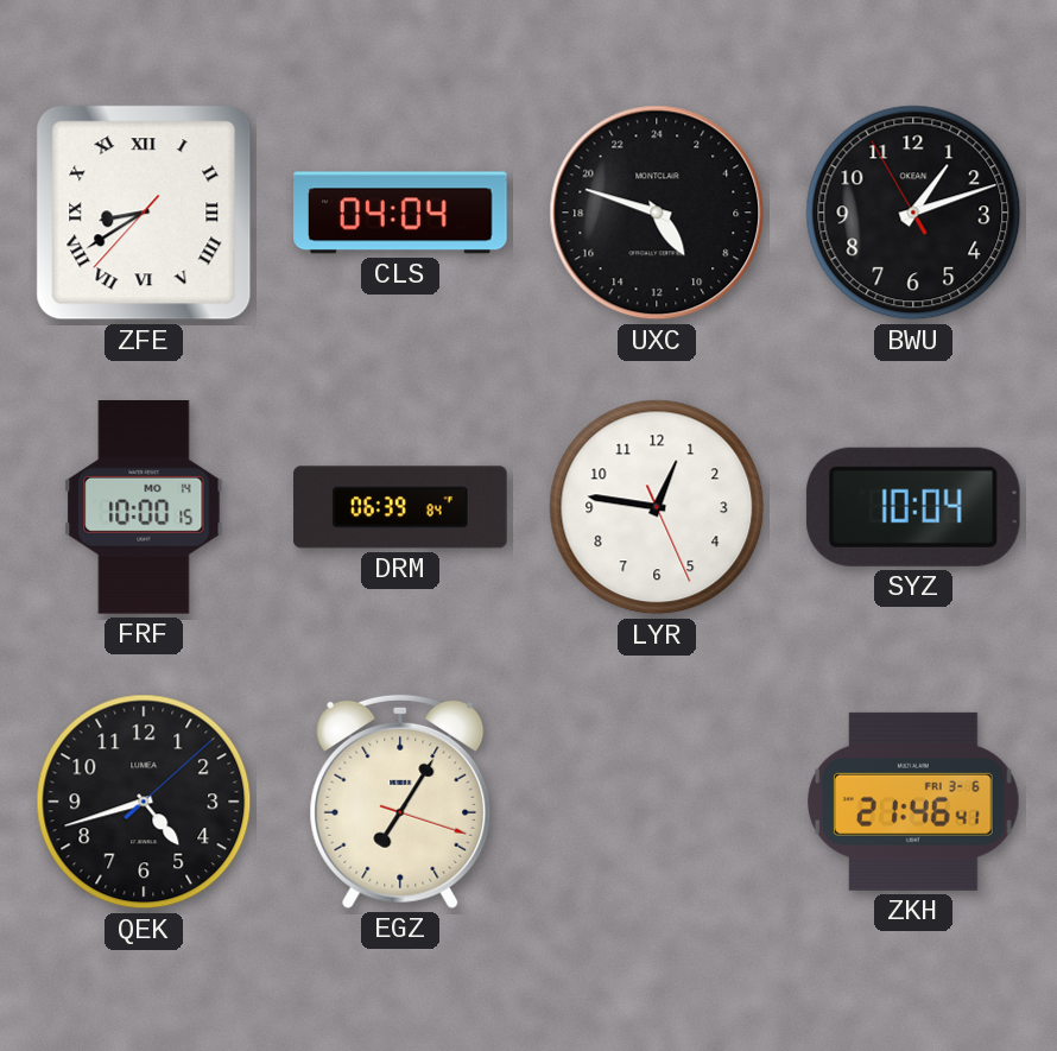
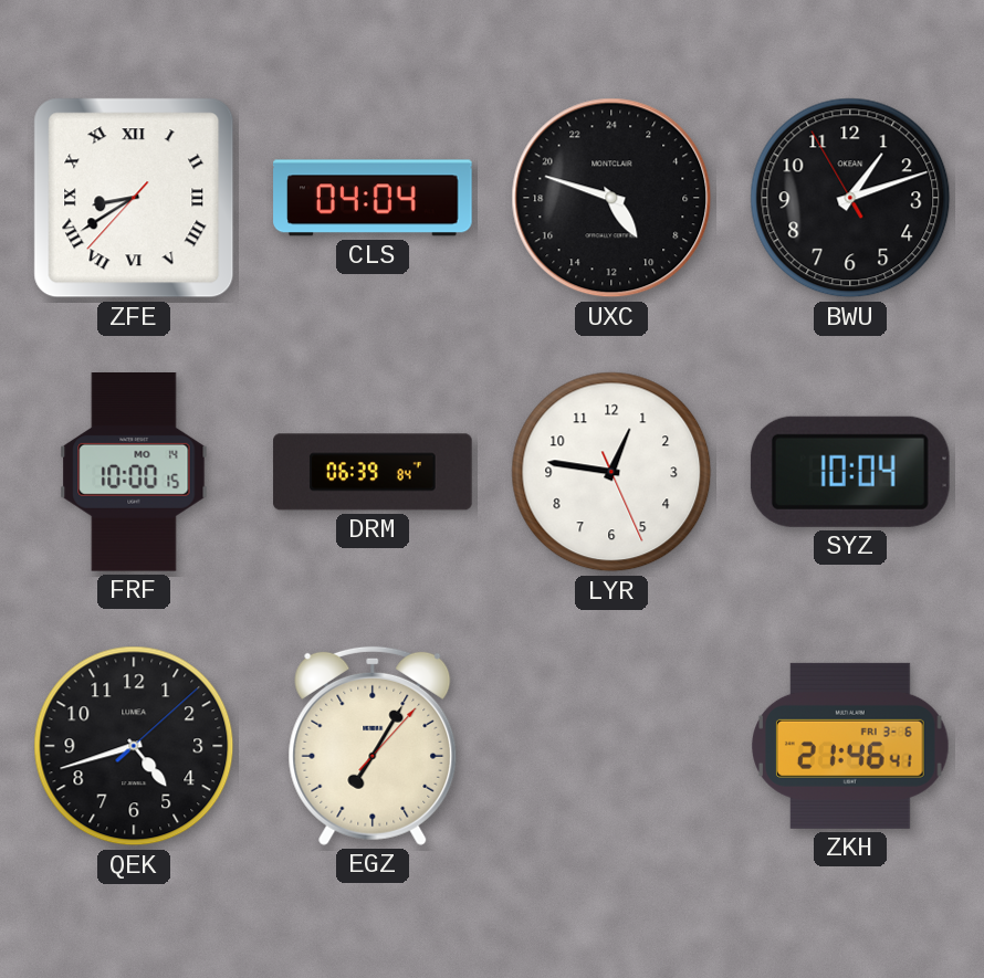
EGZ: 7:05:18 -> 7:05:07
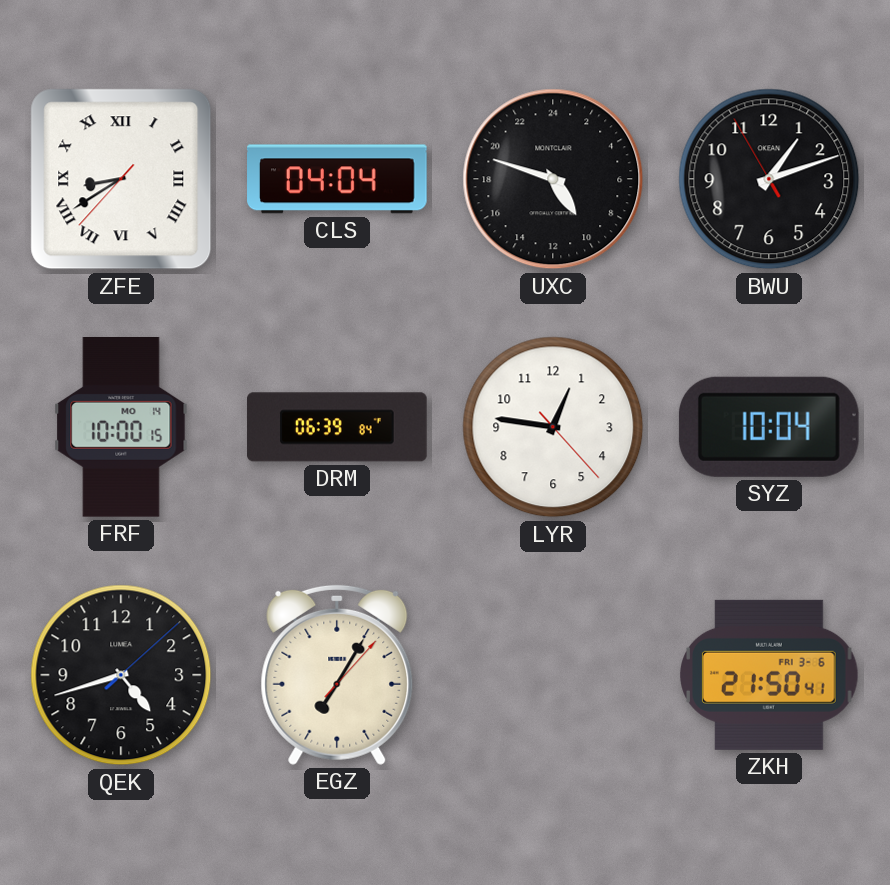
LYR: 12:46:26 -> 12:46:23
ZKH: 21:46 -> 21:50
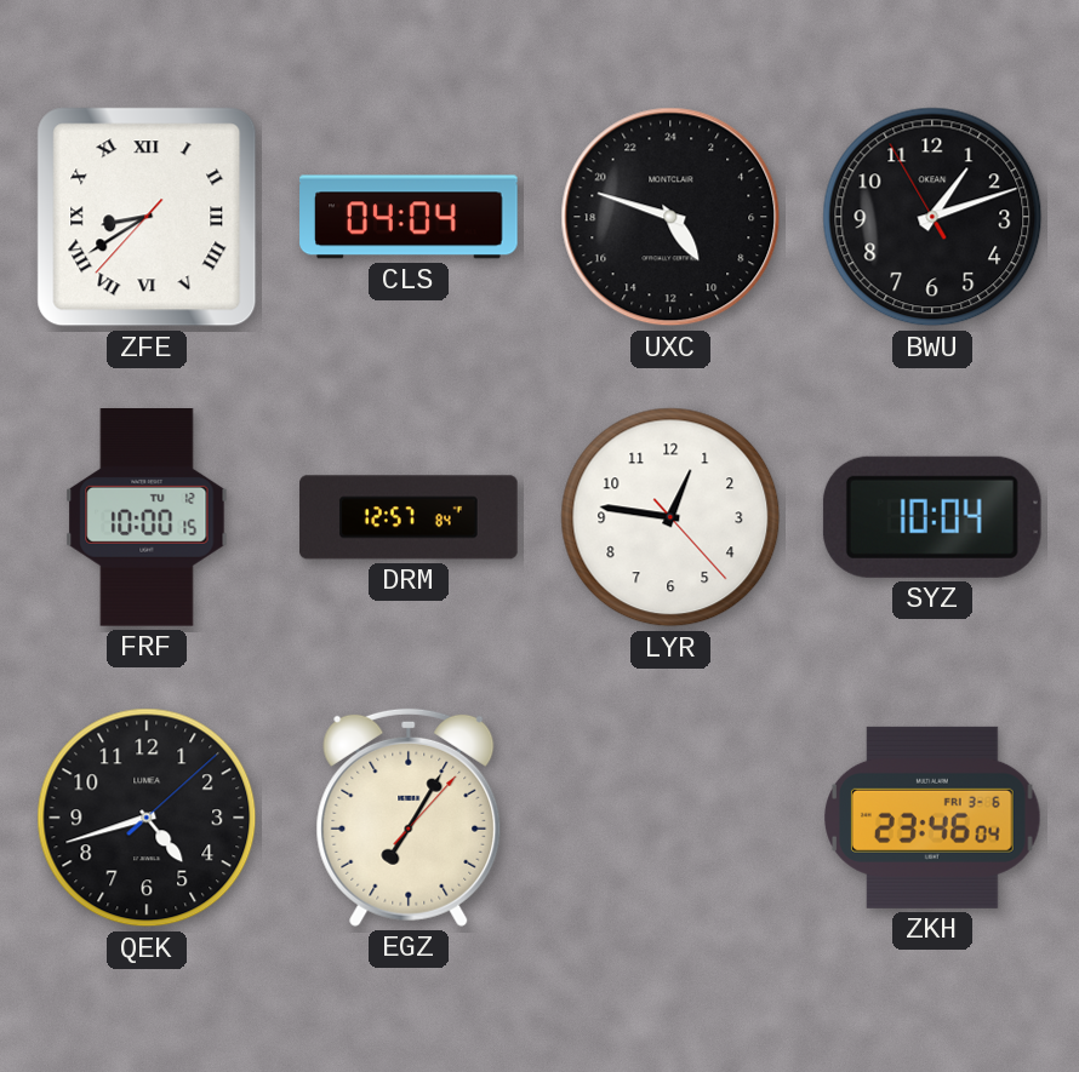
FRF date: MO 14 -> TU 12
DRM: 06:39 -> 12:57
ZKH: 21:50 -> 23:46
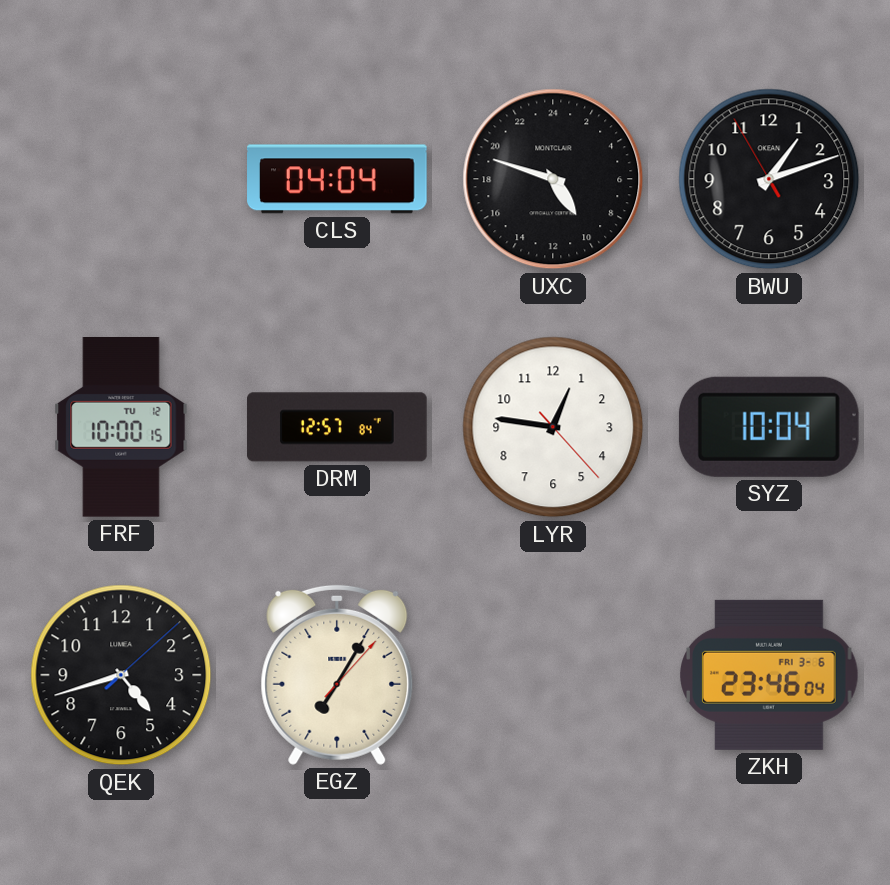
ZFE: 8:39 -> none
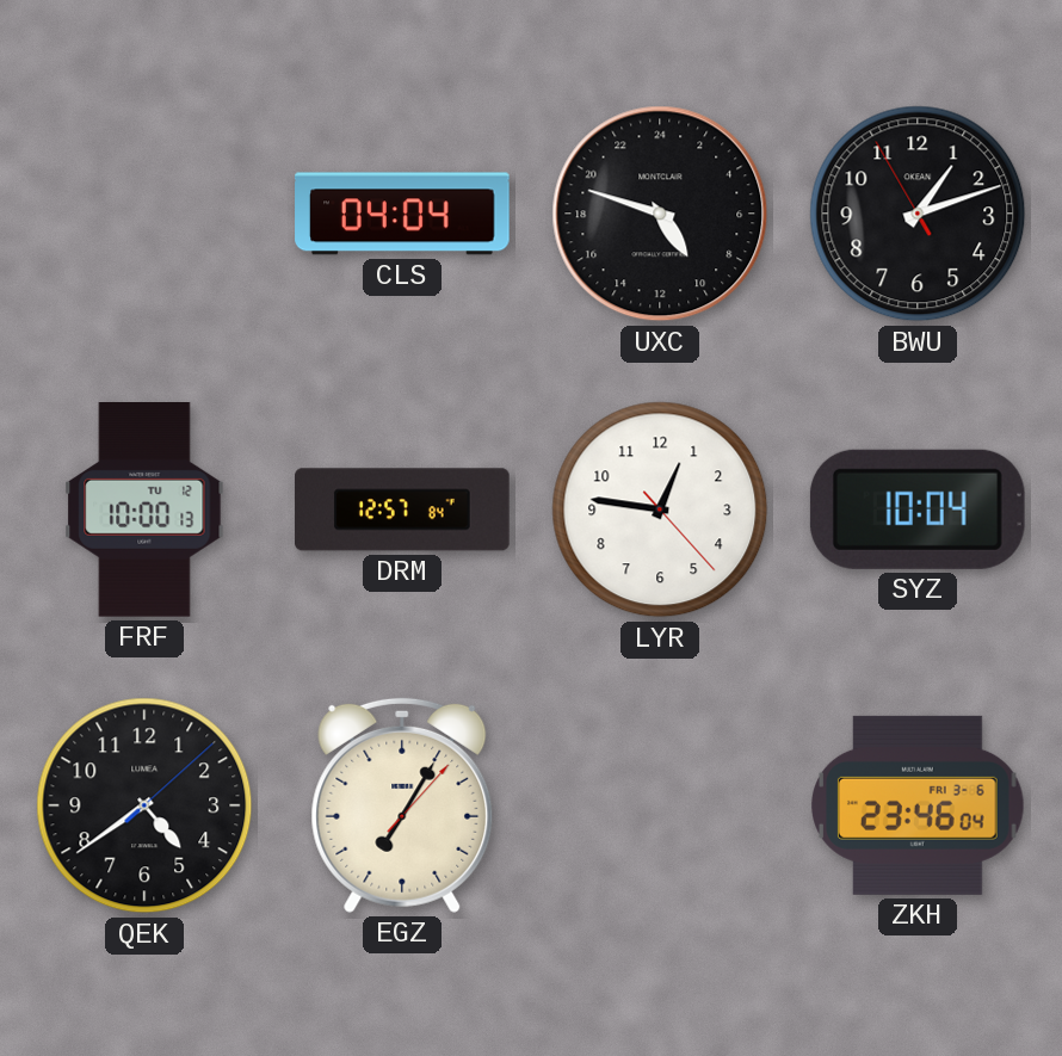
FRF: 10:00:15 -> 10:00:13
QEK: 4:42 -> 4:39
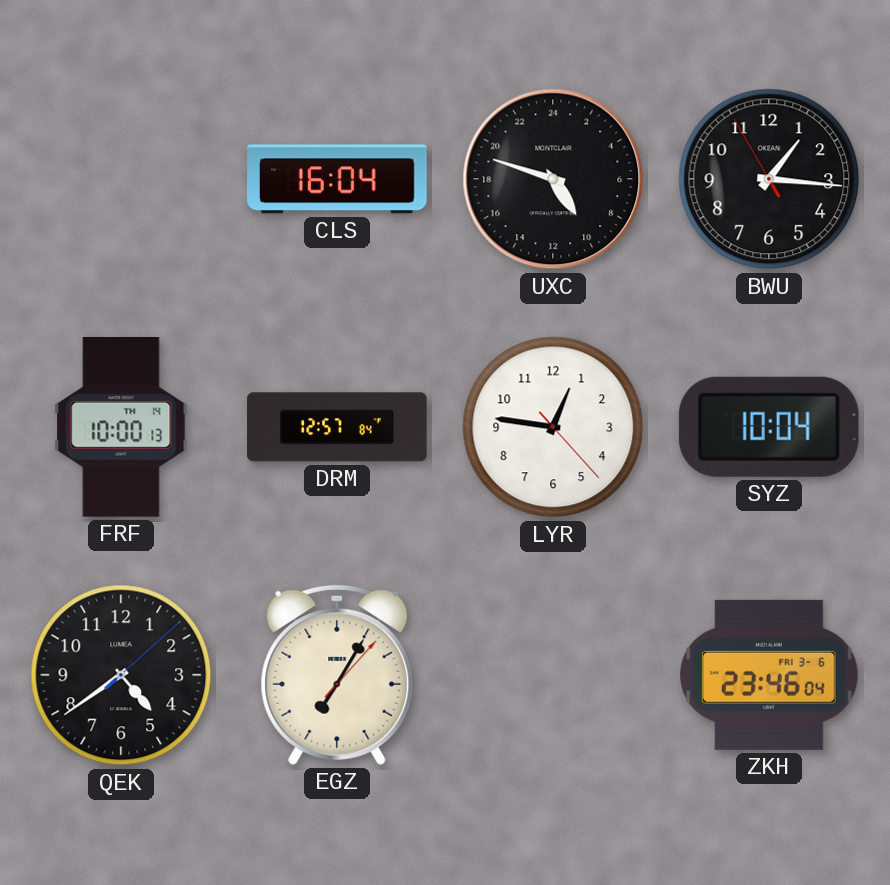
CLS: 04:04 -> 16:04
BWU: 1:11 -> 1:15
FRF date: TU 12 -> TH 14
